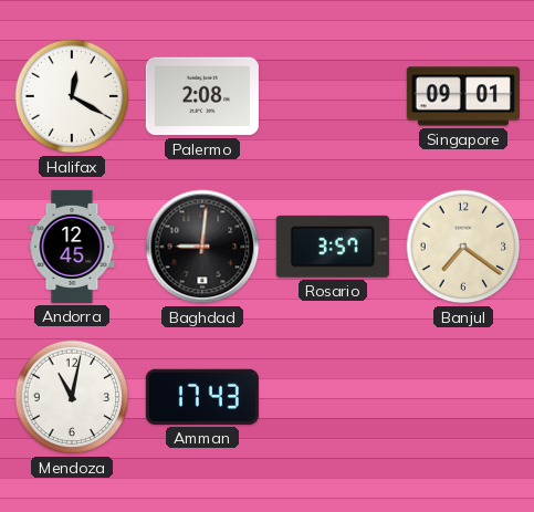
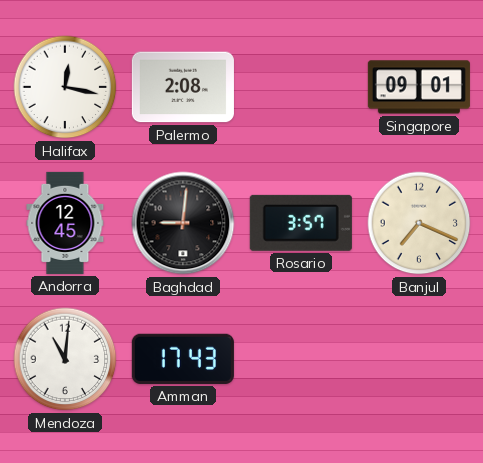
Halifax: 12:20 -> 12:17
Banjul: 7:21 -> 7:19
Mendoza: 11:02 -> 11:01
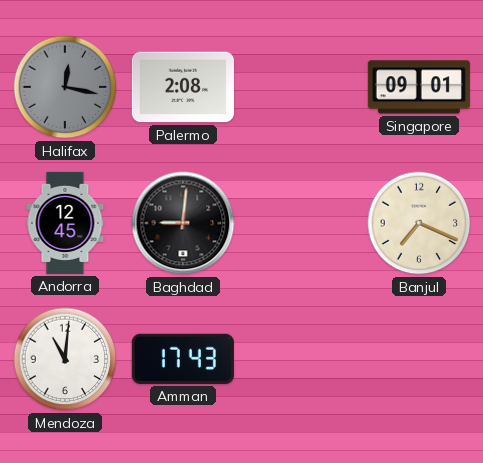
Halifax dial: white -> grey
Rosario: 3:57 -> none
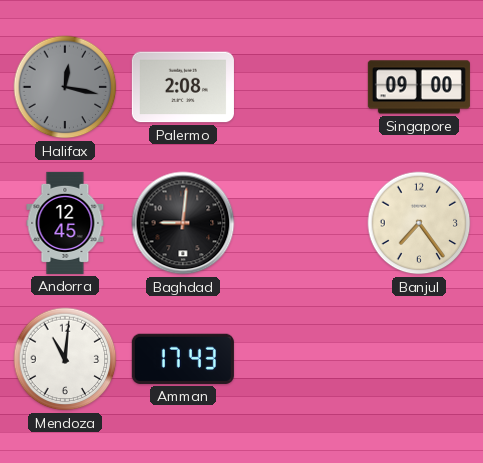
Singapore: 09:01 -> 09:00
Banjul: 7:19 -> 7:24
